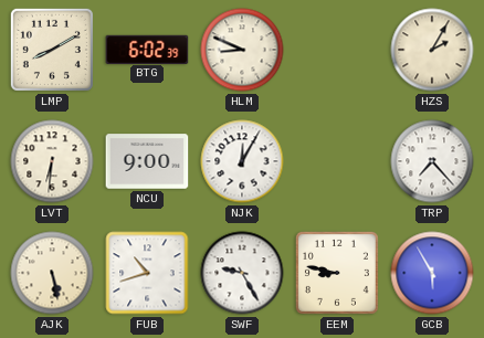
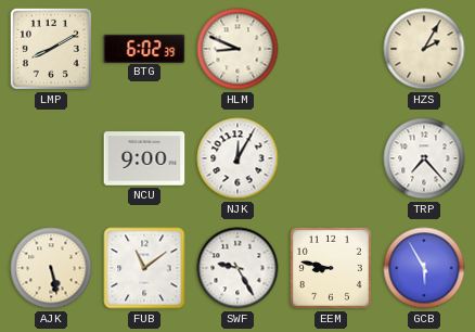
LVT: 6:31 -> none
FUB: 10:42 -> 11:09
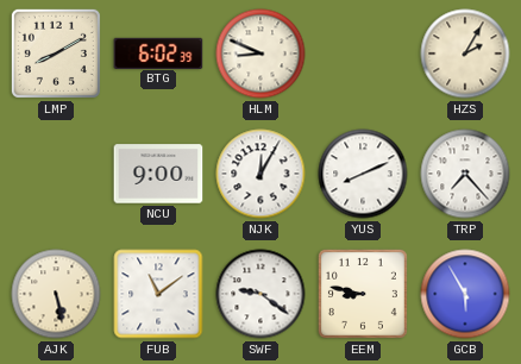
YUS: none -> 8:11
SWF: 9:25 -> 9:21
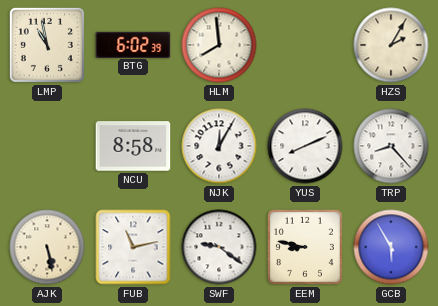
LMP: 8:10 -> 10:58
HLM: 8:49 -> 7:59
NCU: 9:00 -> 8:58
TRP: 7:23 -> 8:23
FUB: 11:09 -> 11:13
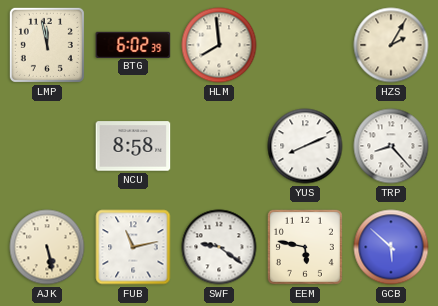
LMP: 10:58 -> 11:58
NJK: 12:05 -> none
EEM: 8:47 -> 5:47
GCB: 5:55 -> 5:52
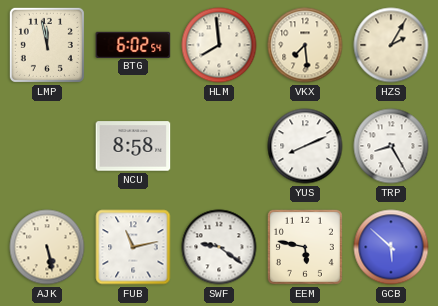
BTG: 6:02:39 -> 6:02:54
VKX: none -> 7:29
TRP: 8:23 -> 8:25
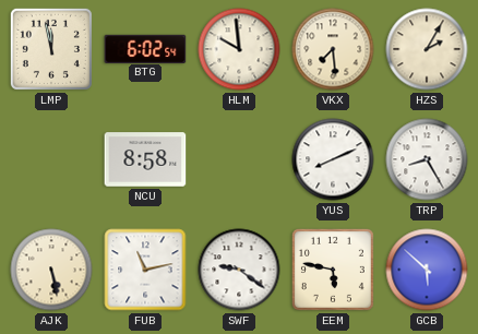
HLM: 7:59 -> 9:59
